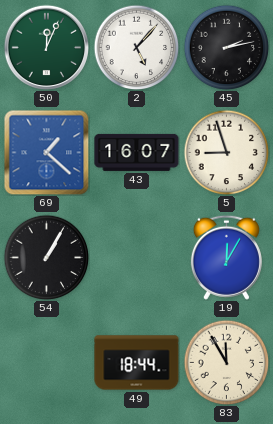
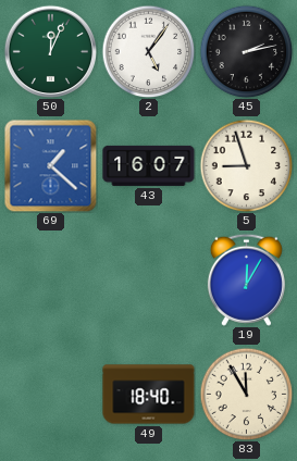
2: 5:07 -> 5:06
54: 1:05 -> none
49: 18:44 -> 18:40
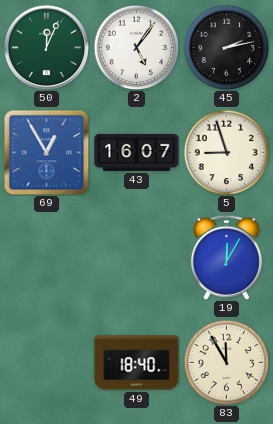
69: 1:22 -> 12:55
